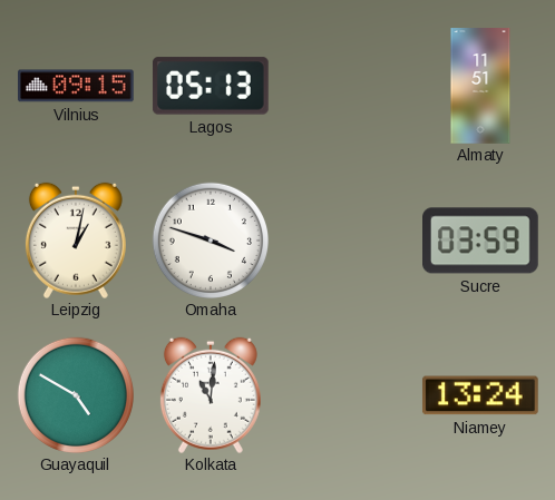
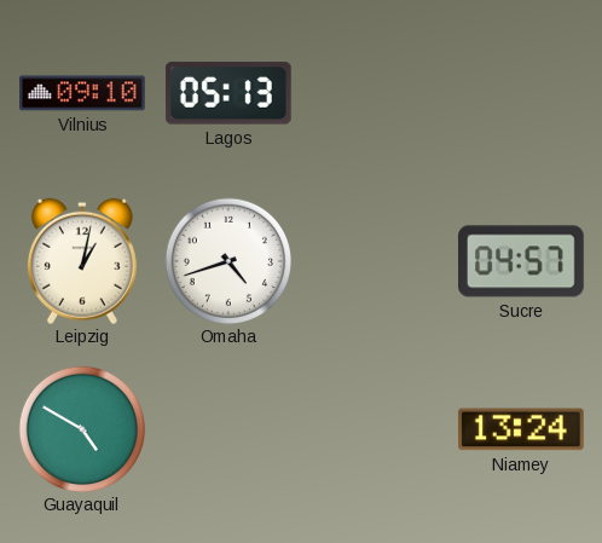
Vilnius: 09:15 -> 09:10
Almaty: 11:51 -> none
Omaha: 3:48 -> 4:42
Sucre: 03:59 -> 04:57
Kolkata: 11:01 -> none
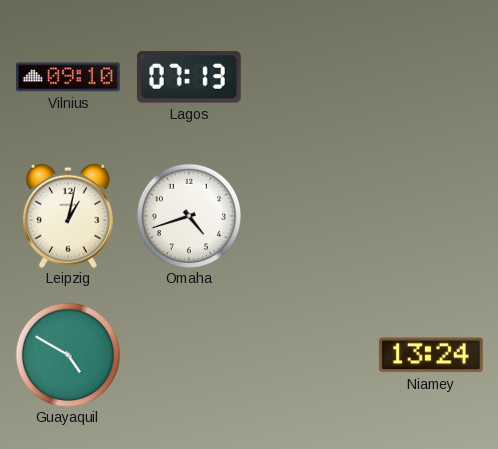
Lagos: 05:13 -> 07:13
Sucre: 04:57 -> none
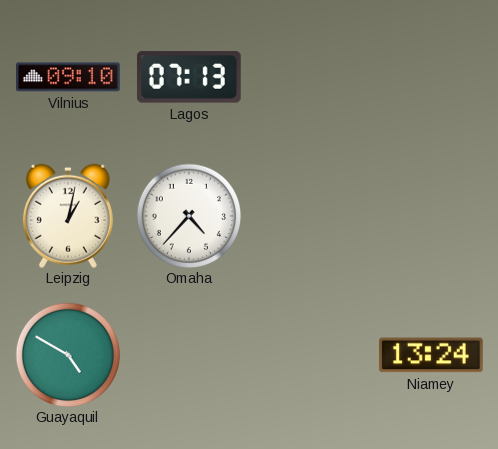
Omaha: 4:42 -> 4:37
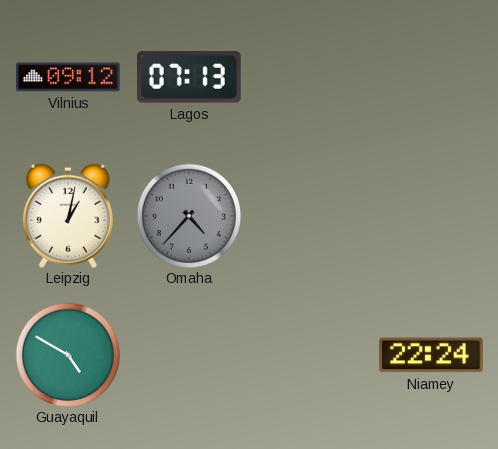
Vilnius: 09:10 -> 09:12
Omaha dial: white -> grey
Niamey: 13:24 -> 22:24
